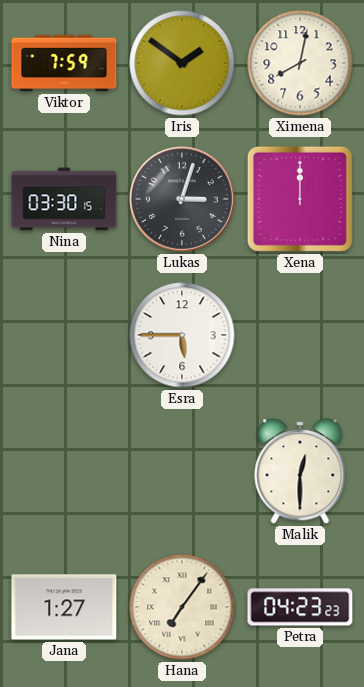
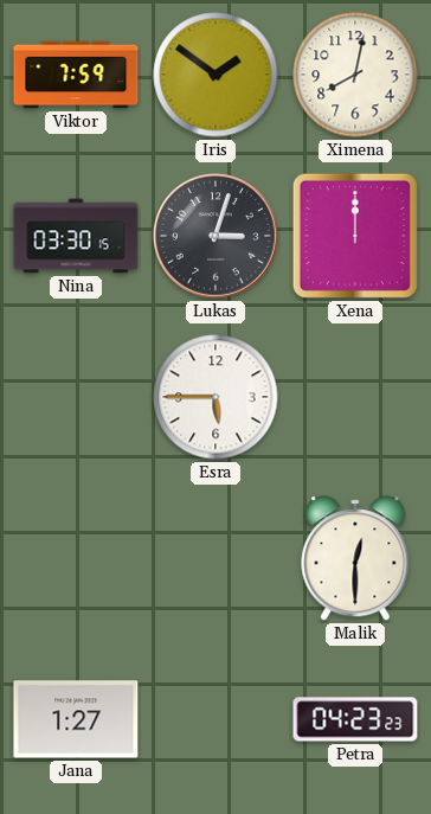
Hana: 7:06 -> none
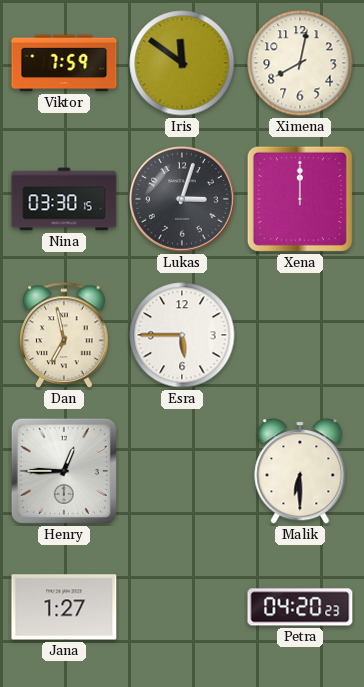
Iris: 1:51 -> 11:51
Dan: none -> 6:58
Henry: none -> 12:45
Malik: 12:30 -> 6:30
Petra: 04:23 -> 04:20
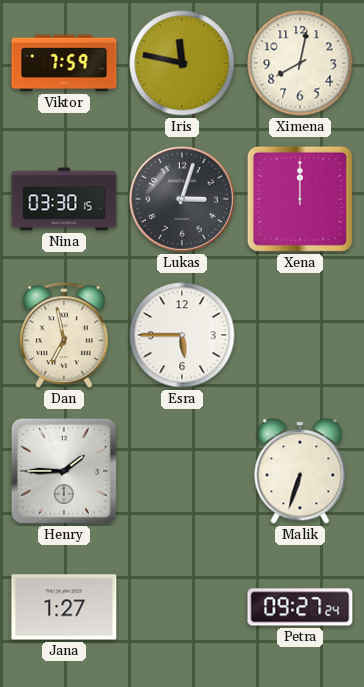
Iris: 11:51 -> 11:47
Henry: 12:45 -> 1:45
Malik: 6:30 -> 6:33
Petra: 04:20 -> 09:27
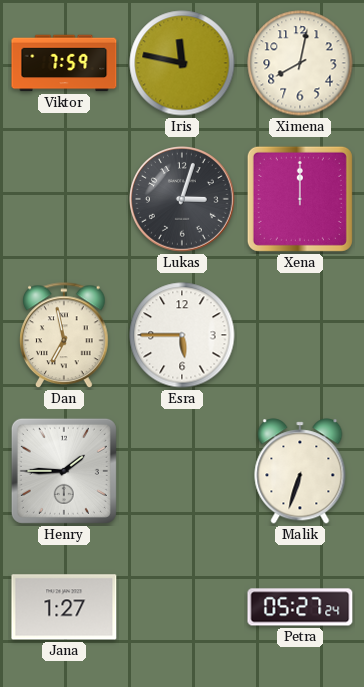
Nina: 03:30 -> none
Petra: 09:27 -> 05:27
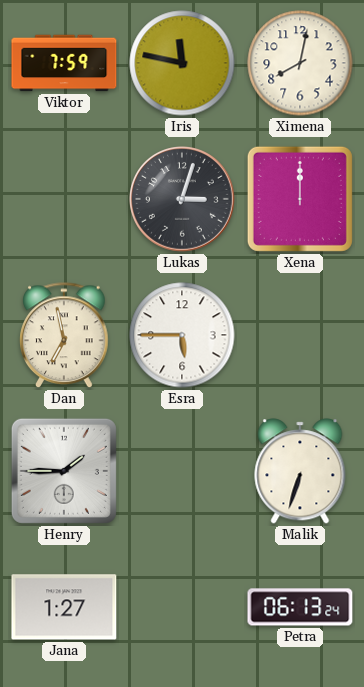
Petra: 05:27 -> 06:13
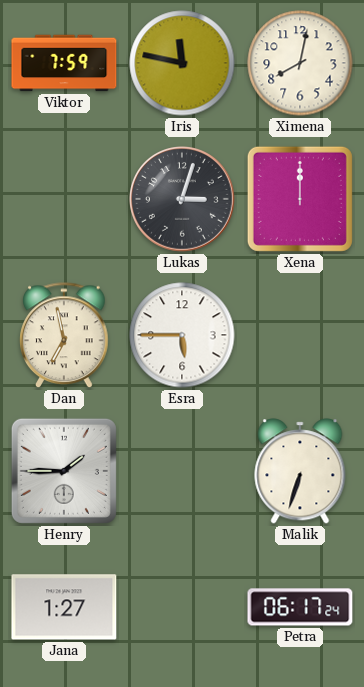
Petra: 06:13 -> 06:17
